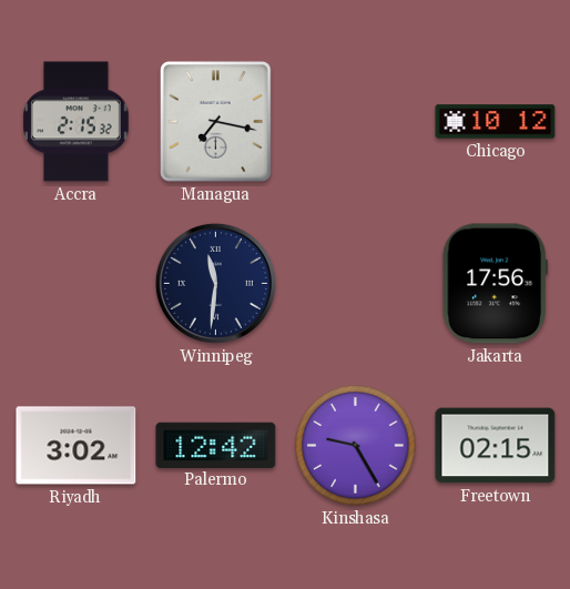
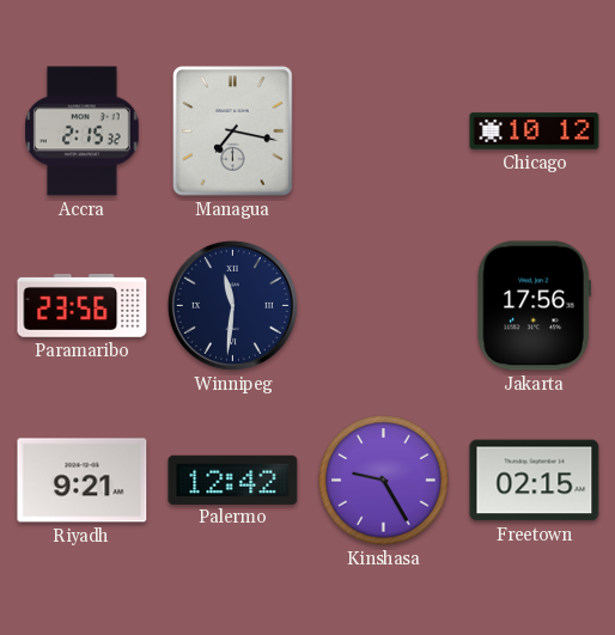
Paramaribo: none -> 23:56
Riyadh: 3:02 -> 9:21
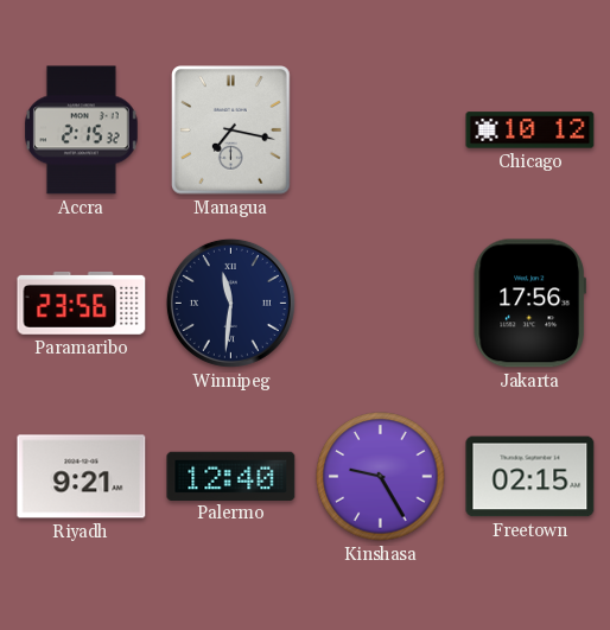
Palermo: 12:42 -> 12:40
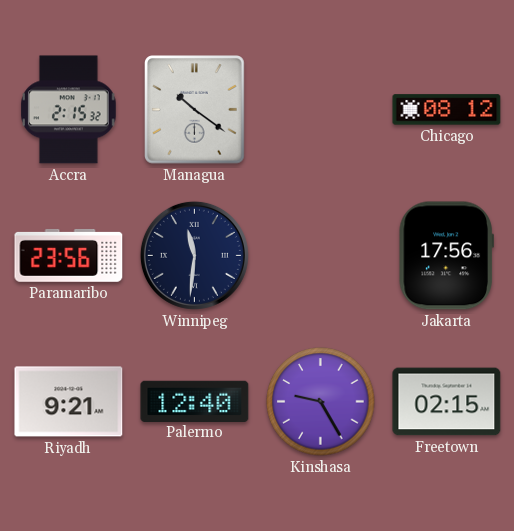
Managua: 7:17 -> 10:21
Chicago: 10:12 -> 08:12
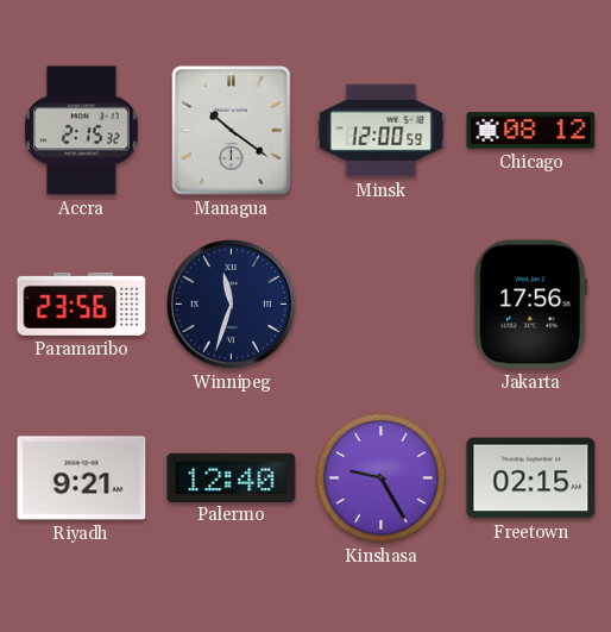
Minsk: none -> 12:00
Winnipeg: 11:31 -> 11:33
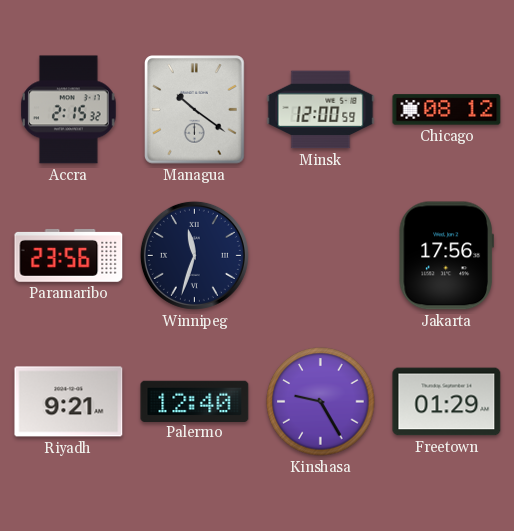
Freetown: 02:15 -> 01:29
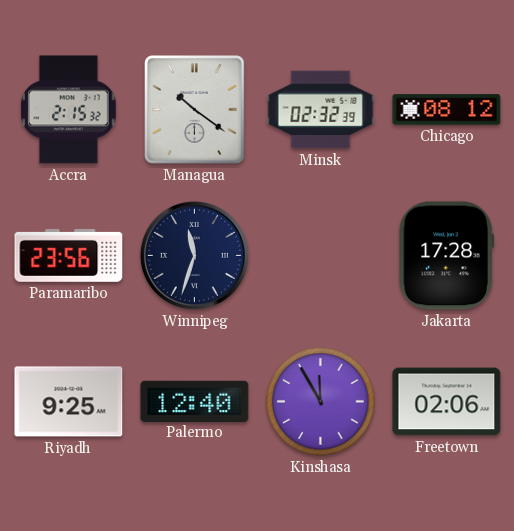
Minsk: 12:00 -> 02:32
Jakarta: 17:56 -> 17:28
Riyadh: 9:21 -> 9:25
Kinshasa: 9:25 -> 11:55
Freetown: 01:29 -> 02:06
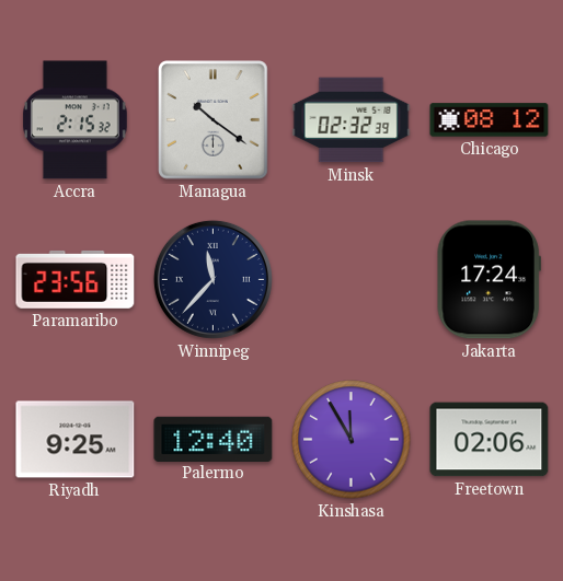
Winnipeg: 11:33 -> 11:37
Jakarta: 17:28 -> 17:24
